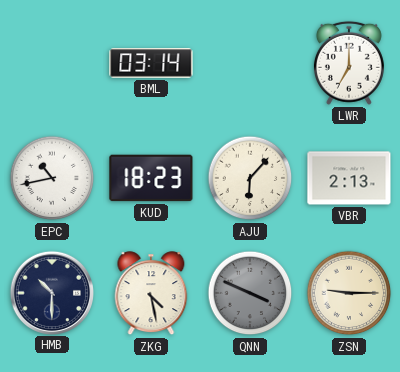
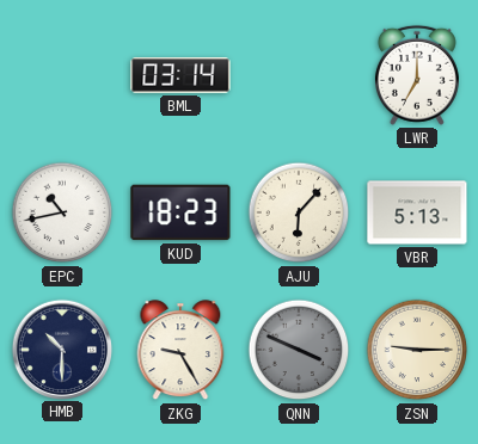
VBR: 2:13 -> 5:13
ZKG: 4:28 -> 9:25
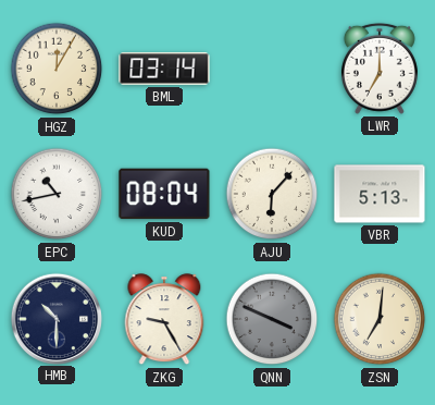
HGZ: none -> 12:05
KUD: 18:23 -> 08:04
ZSN: 9:15 -> 7:01
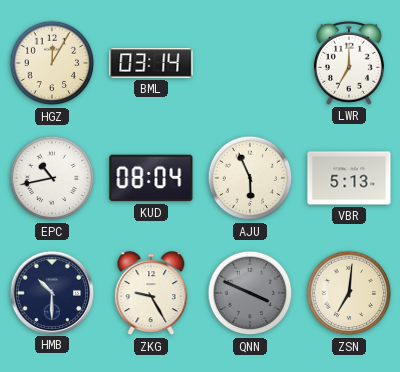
AJU: 6:07 -> 5:56
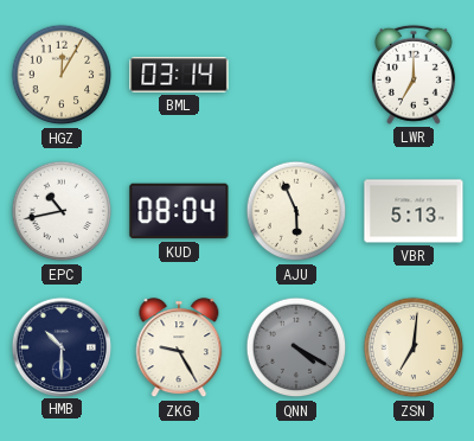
QNN: 3:49 -> 4:20
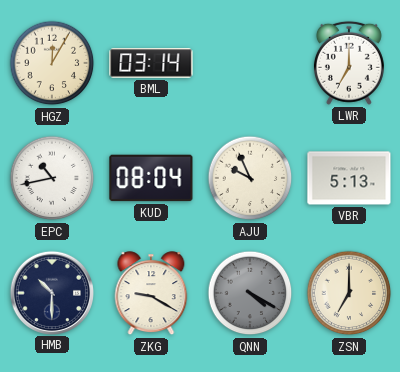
AJU: 5:56 -> 9:56
ZKG: 9:25 -> 9:20
ZSN: 7:01 -> 7:00
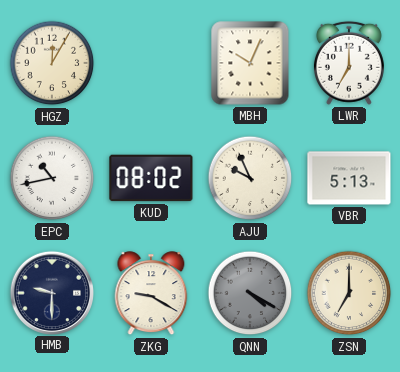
BML: 03:14 -> none
MBH: none -> 10:04
KUD: 08:04 -> 08:02
HMB: 10:30 -> 9:30
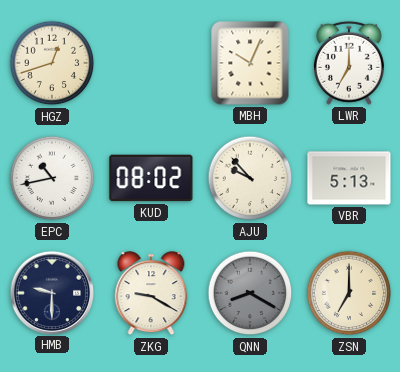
HGZ: 12:05 -> 12:42
AJU: 9:56 -> 9:53
QNN: 4:20 -> 8:20
